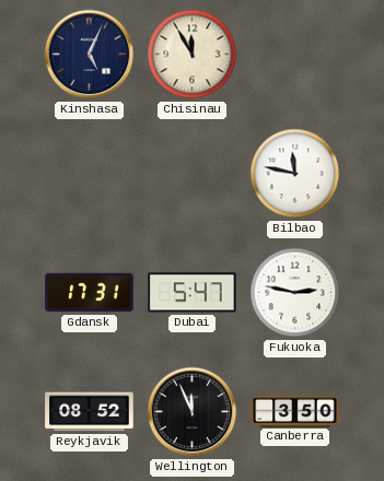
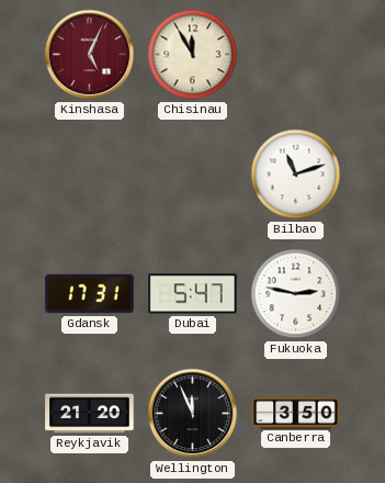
Kinshasa dial: navy -> burgundy
Bilbao: 11:47 -> 11:12
Reykjavik: 08:52 -> 21:20
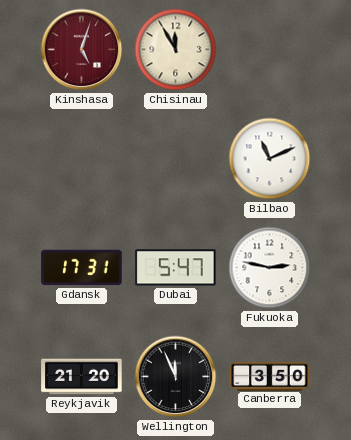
Kinshasa: 5:04 -> 5:03
Bilbao: 11:12 -> 11:11
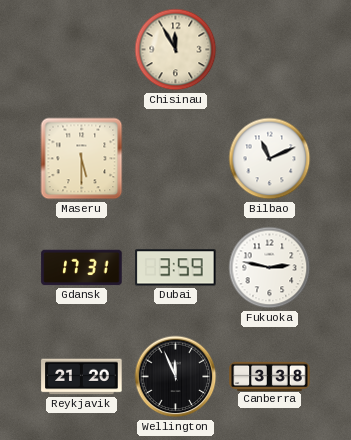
Kinshasa: 5:03 -> none
Maseru: none -> 5:30
Dubai: 5:47 -> 3:59
Canberra: 3:50 -> 3:38
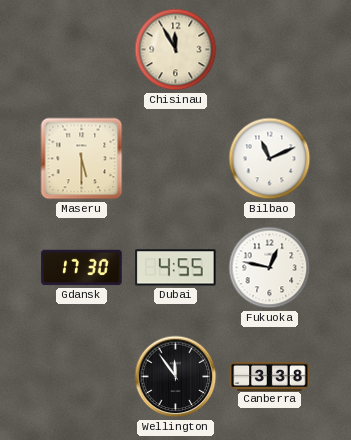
Gdansk: 17:31 -> 17:30
Dubai: 3:59 -> 4:55
Fukuoka: 2:47 -> 12:47
Reykjavik: 21:20 -> none
Wellington: 11:56 -> 11:54
